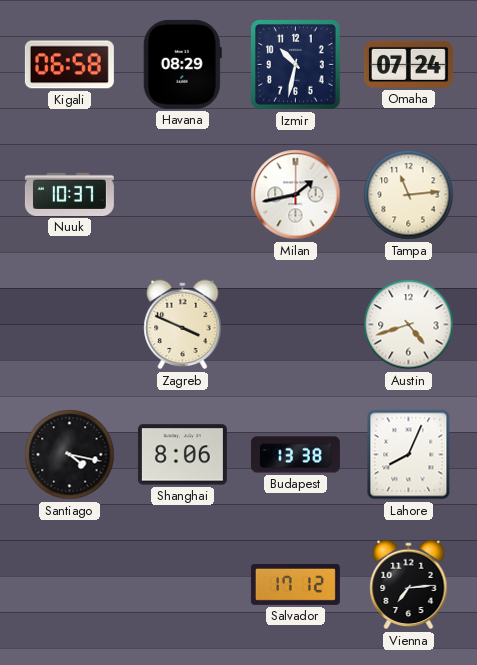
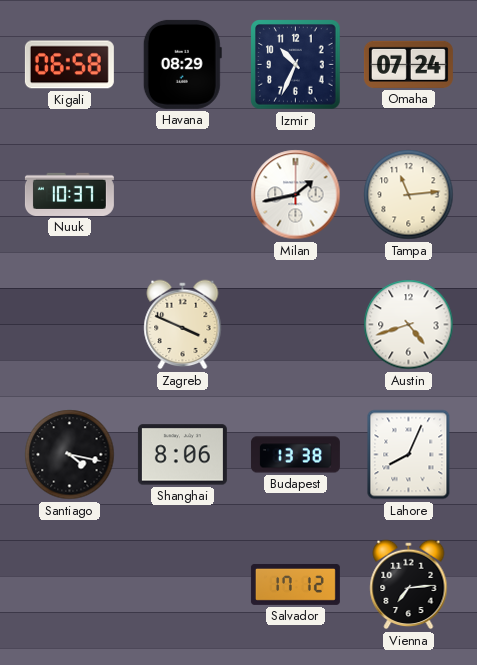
Izmir: 10:32 -> 10:34
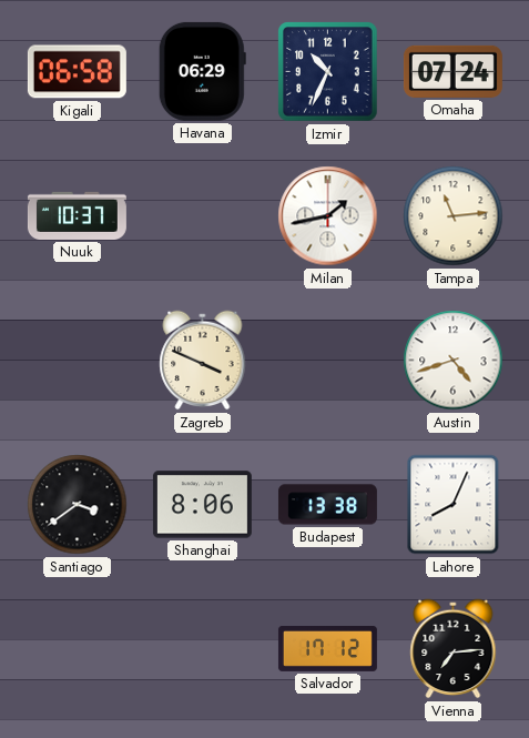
Havana: 08:29 -> 06:29
Santiago: 4:17 -> 3:39
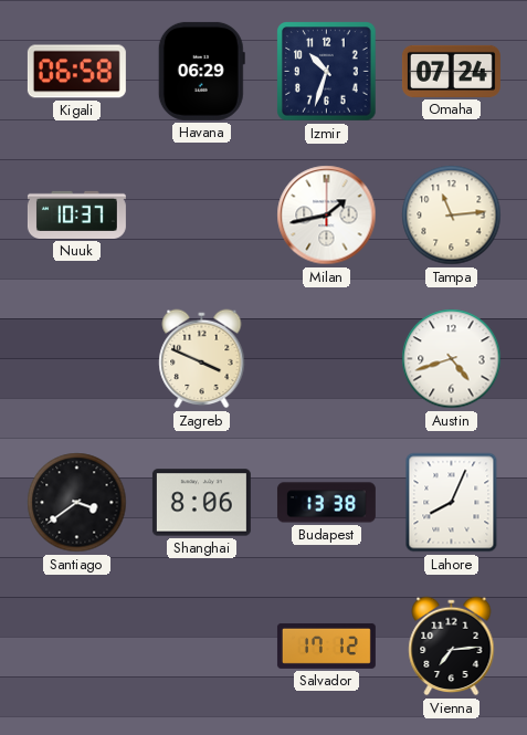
Izmir: 10:34 -> 10:33
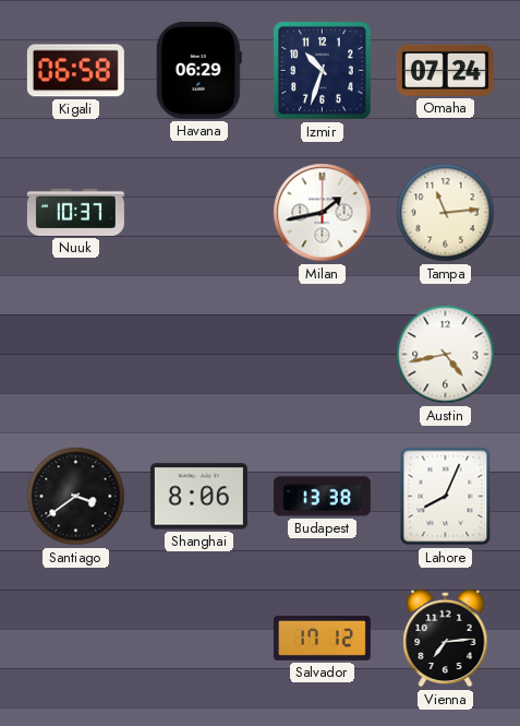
Zagreb: 3:49 -> none
Austin: 4:42 -> 4:43
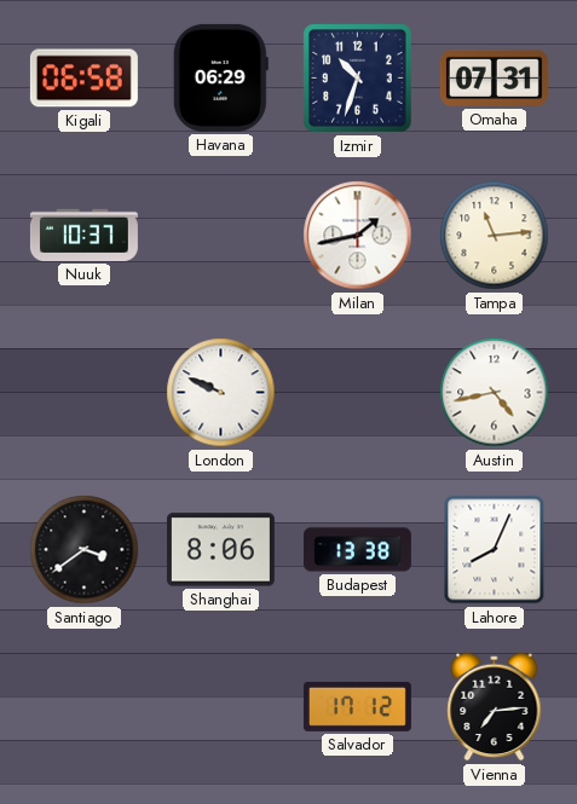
Omaha: 07:24 -> 07:31
London: none -> 9:49
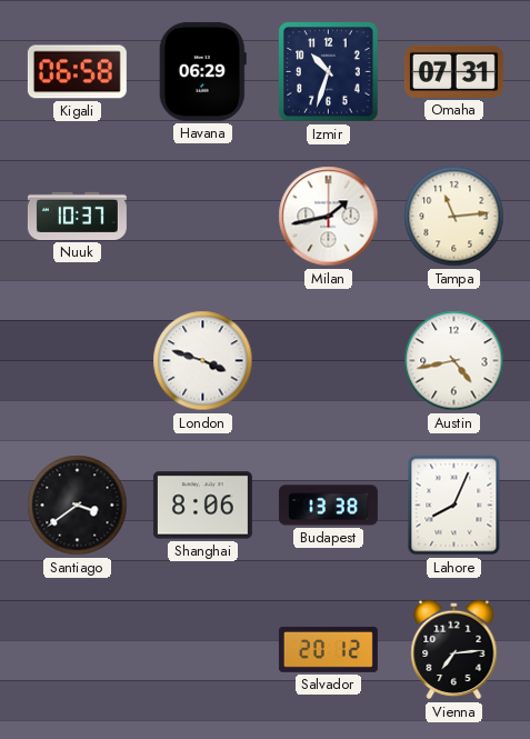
London: 9:49 -> 3:48
Salvador: 17:12 -> 20:12
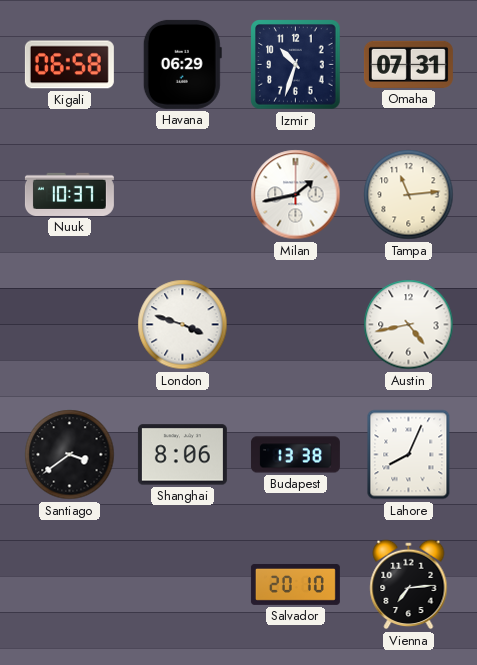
Salvador: 20:12 -> 20:10
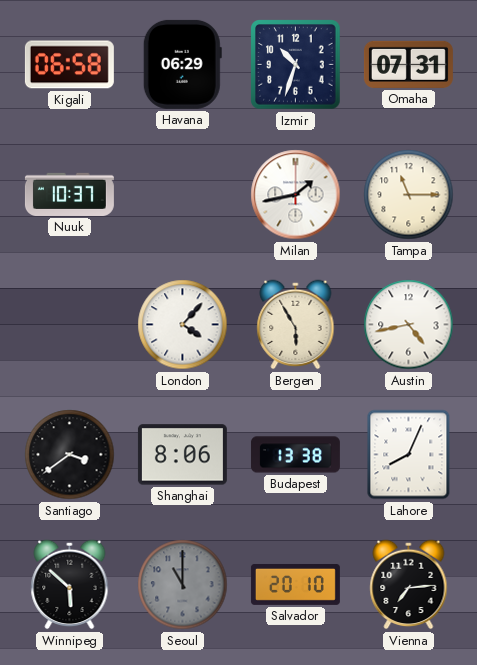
Tampa: 11:14 -> 11:15
London: 3:48 -> 4:07
Bergen: none -> 5:55
Winnipeg: none -> 5:52
Seoul: none -> 11:00
